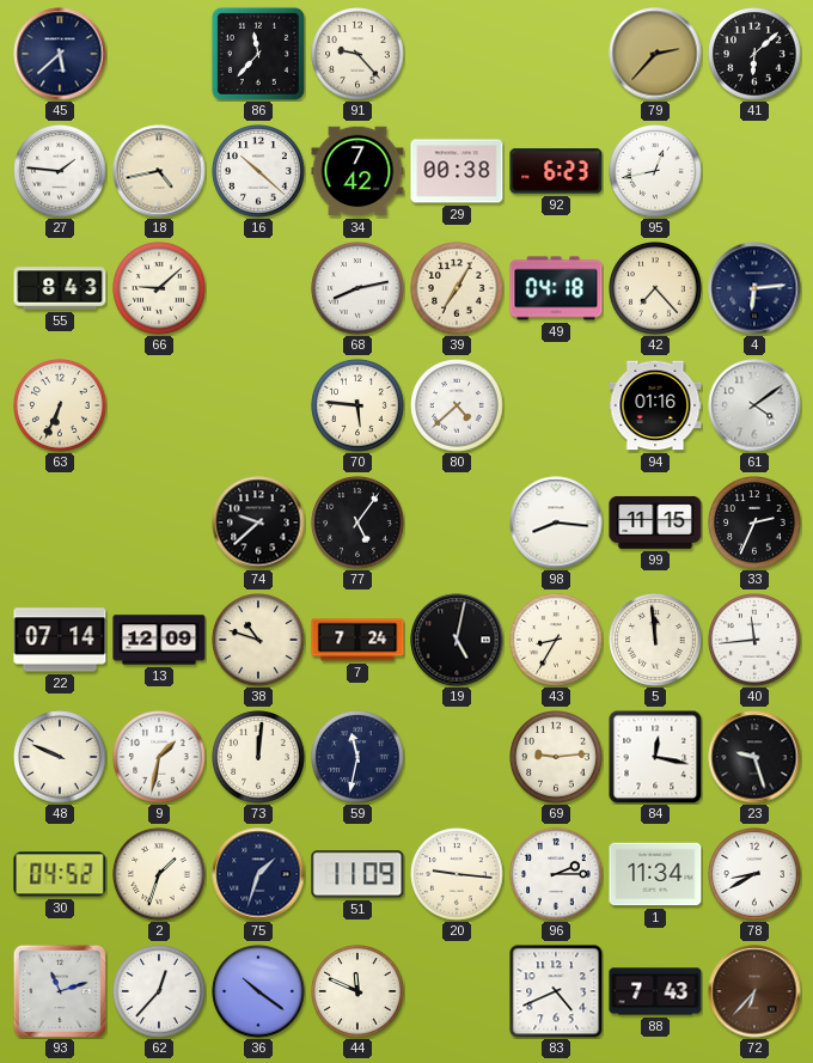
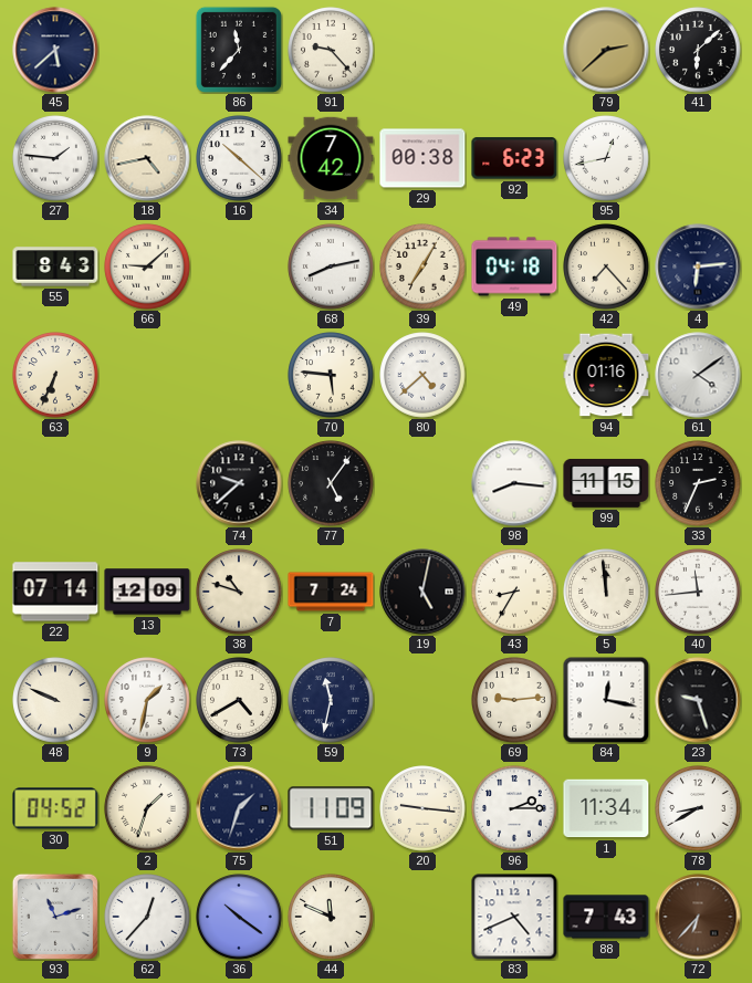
79: 2:37 -> 2:38
73: 12:01 -> 4:40
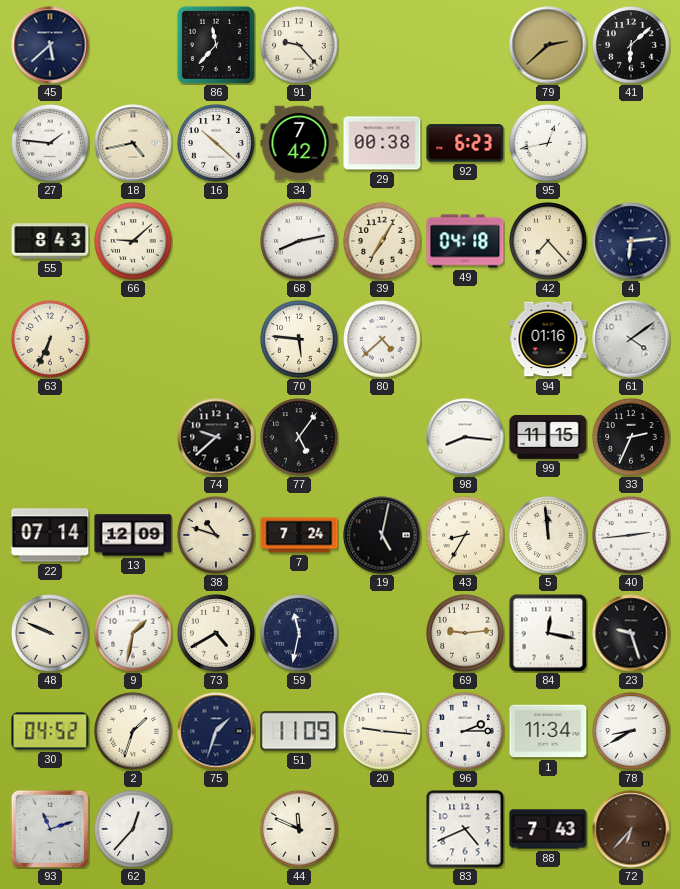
40: 11:44 -> 2:44
36: 10:21 -> none
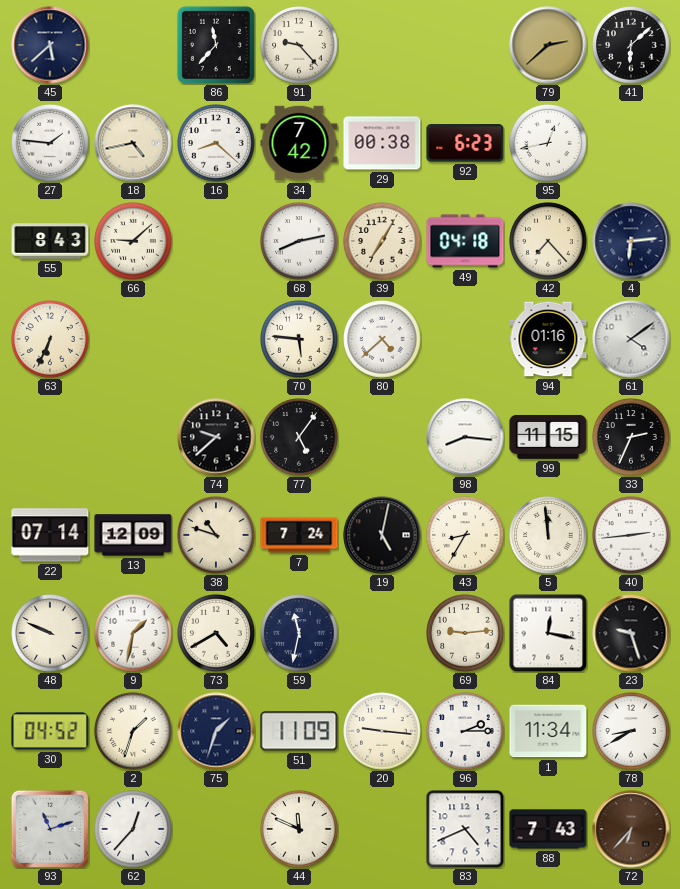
16: 10:22 -> 8:22
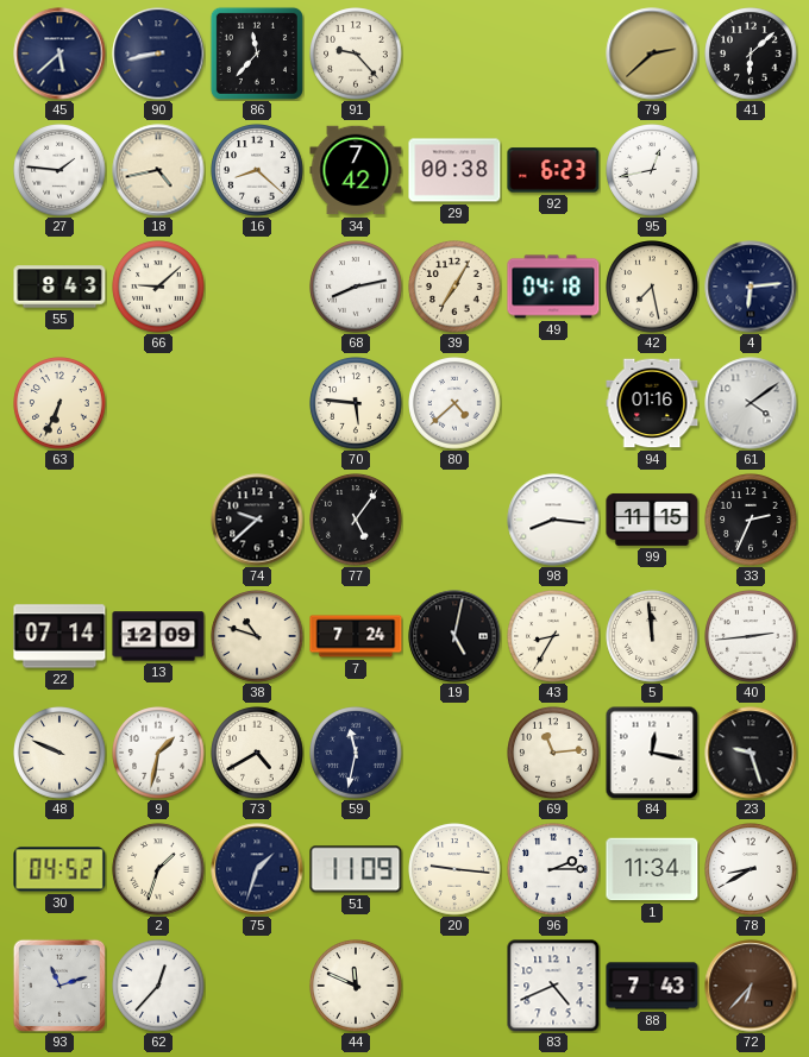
90: none -> 8:43
42: 7:23 -> 7:28
69: 9:14 -> 11:14
